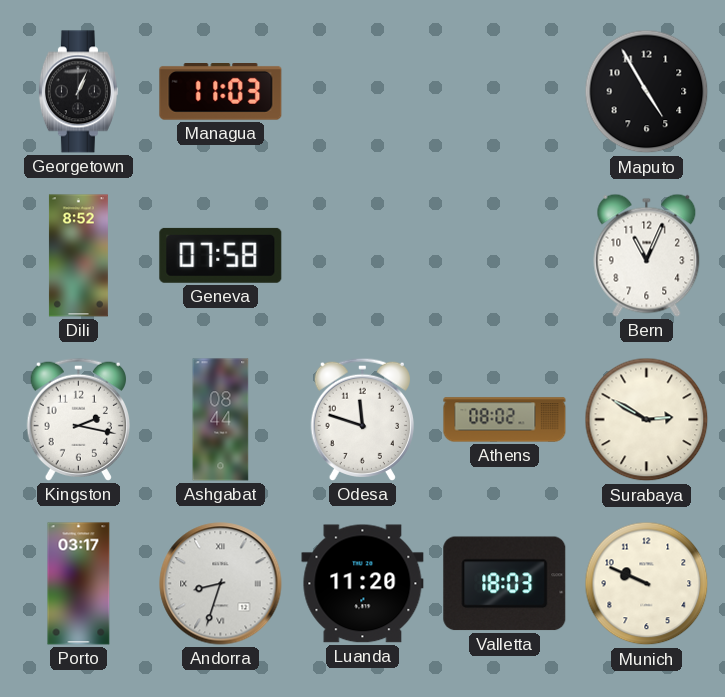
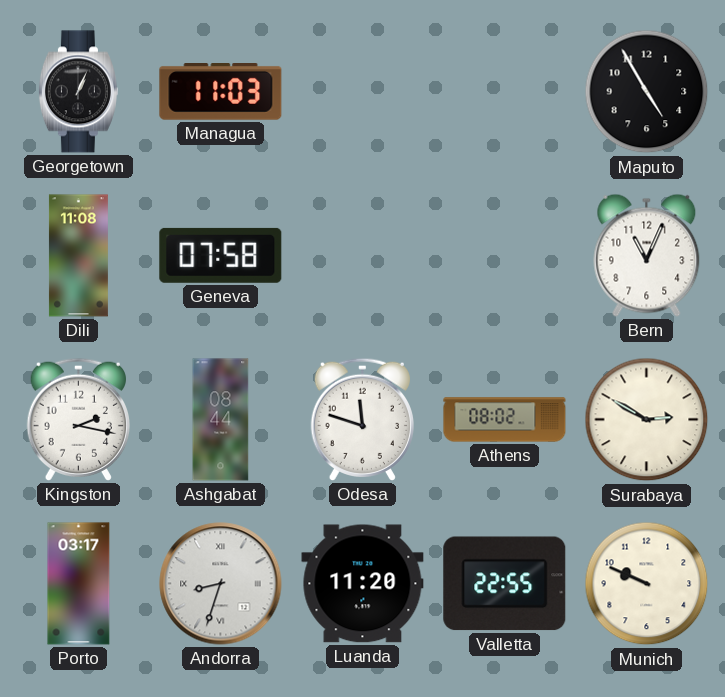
Dili: 8:52 -> 11:08
Valletta: 18:03 -> 22:55
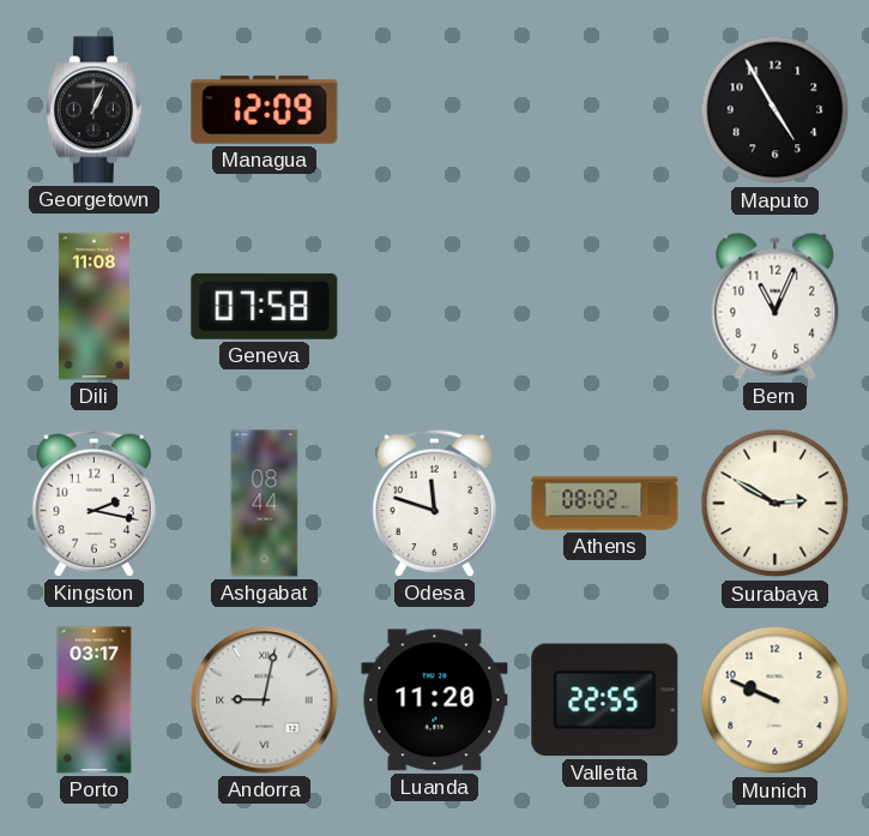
Managua: 11:03 -> 12:09
Andorra: 8:33 -> 9:02
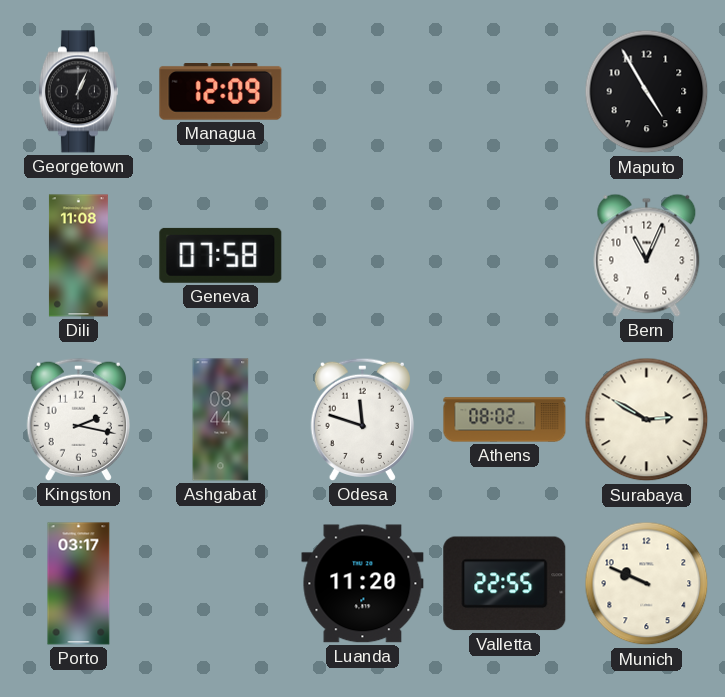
Andorra: 9:02 -> none
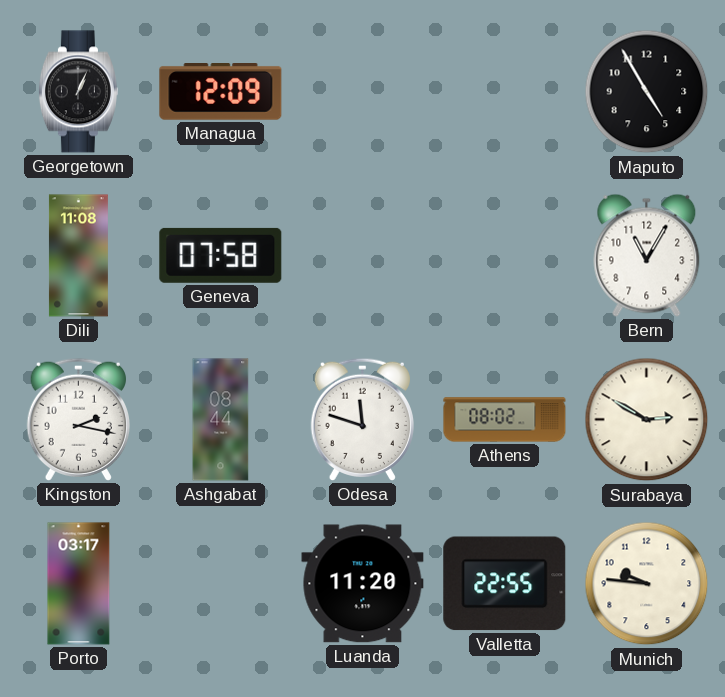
Bern: 11:04 -> 11:05
Munich: 9:49 -> 9:46
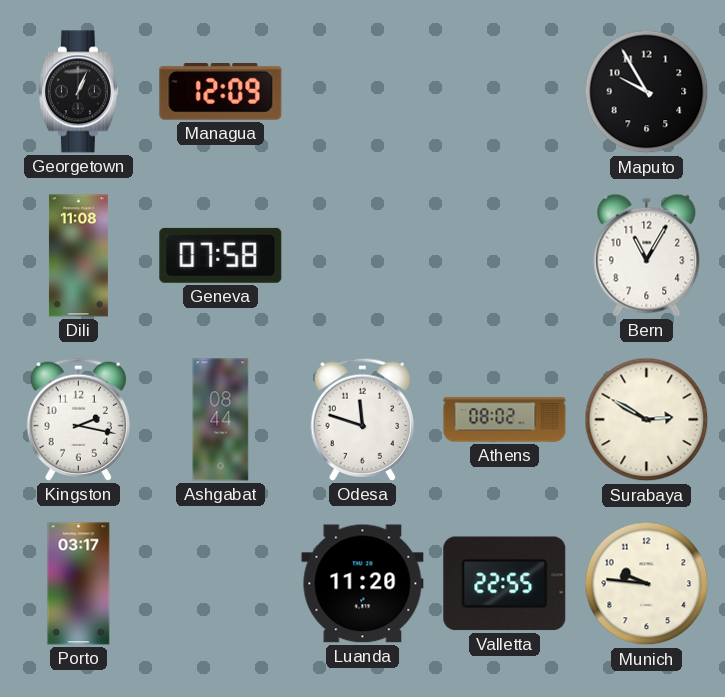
Maputo: 4:55 -> 9:55
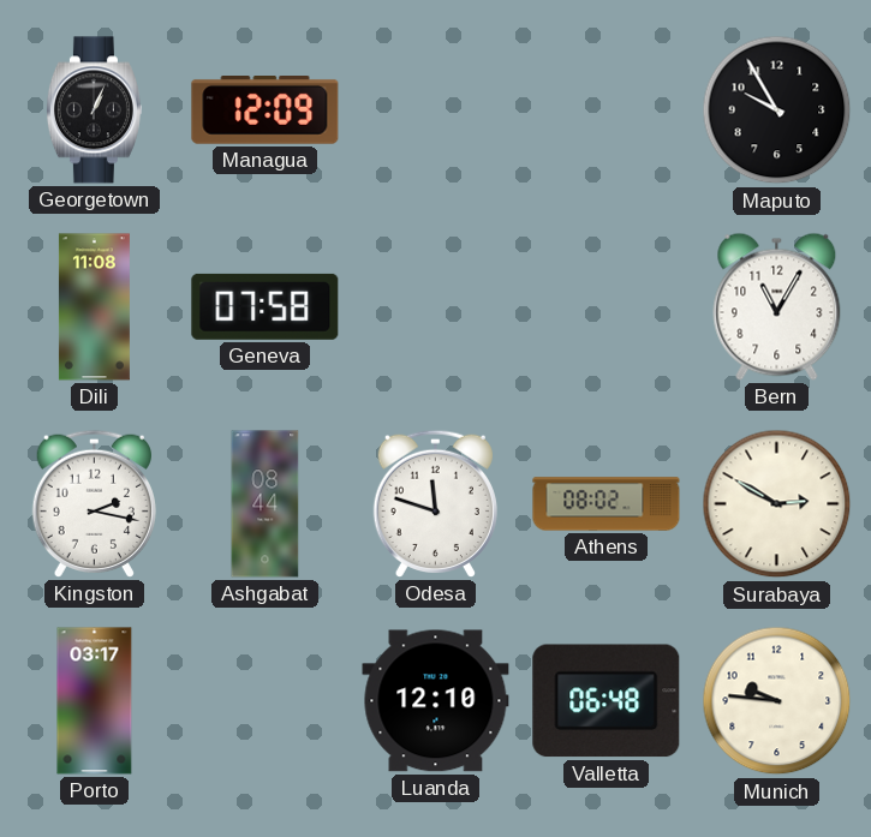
Luanda: 11:20 -> 12:10
Valletta: 22:55 -> 06:48
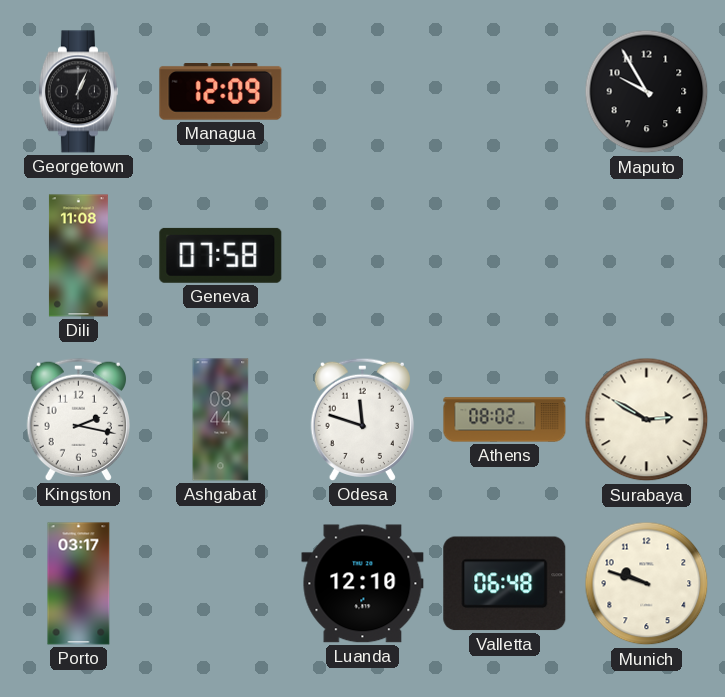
Bern: 11:05 -> none
Munich: 9:46 -> 9:48
